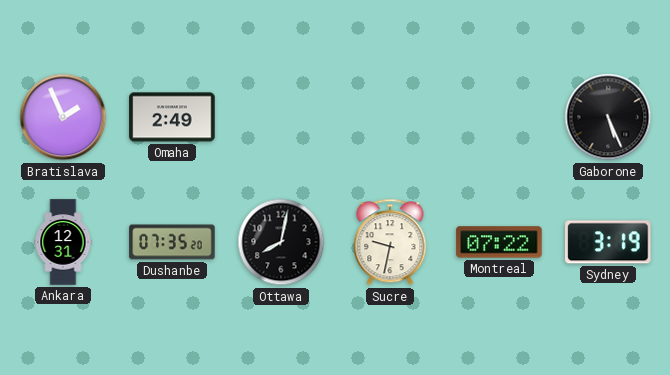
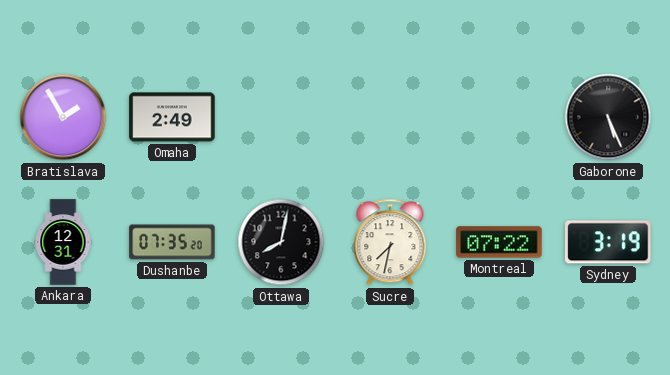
Bratislava: 1:56 -> 1:55
Sucre: 9:32 -> 7:32
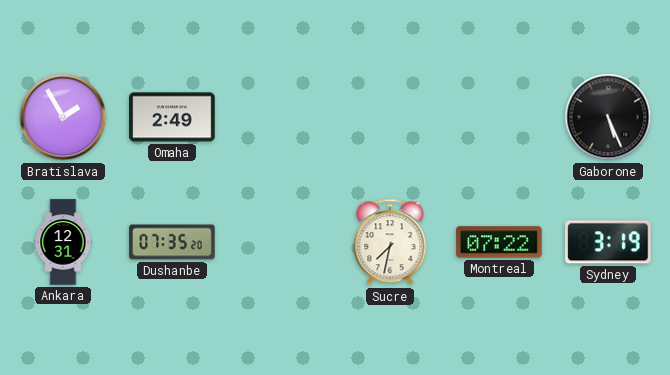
Ottawa: 8:02 -> none
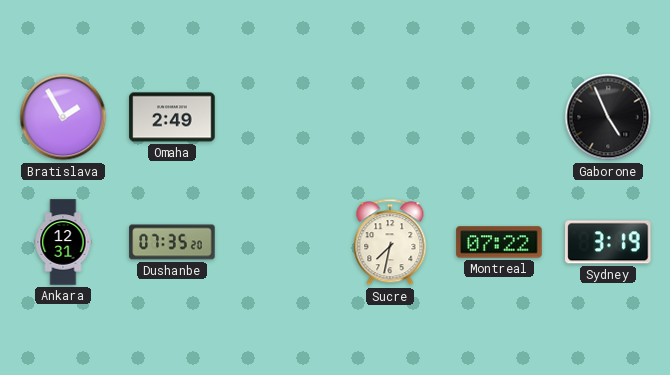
Gaborone: 5:26 -> 4:56
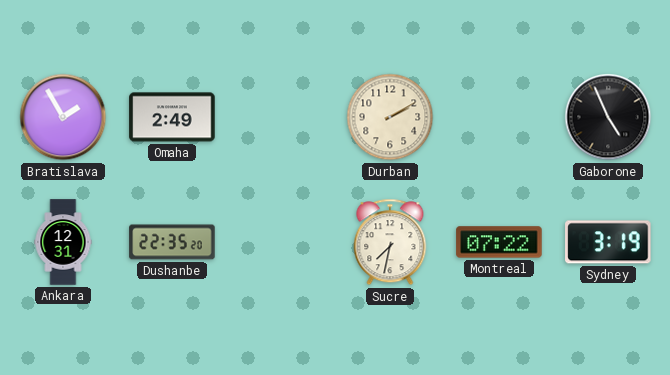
Durban: none -> 2:10
Dushanbe: 07:35 -> 22:35
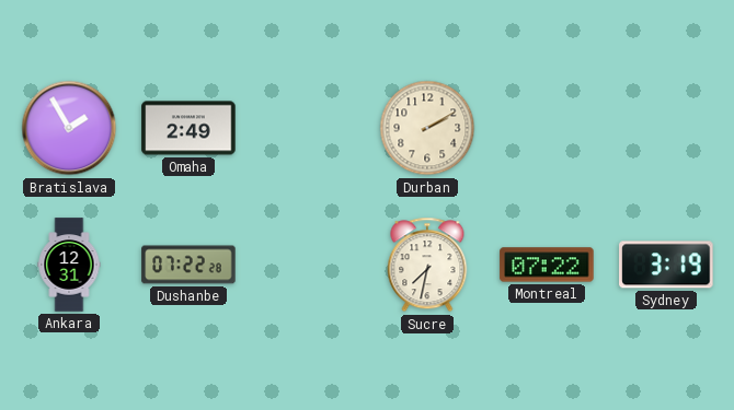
Gaborone: 4:56 -> none
Dushanbe: 22:35 -> 07:22
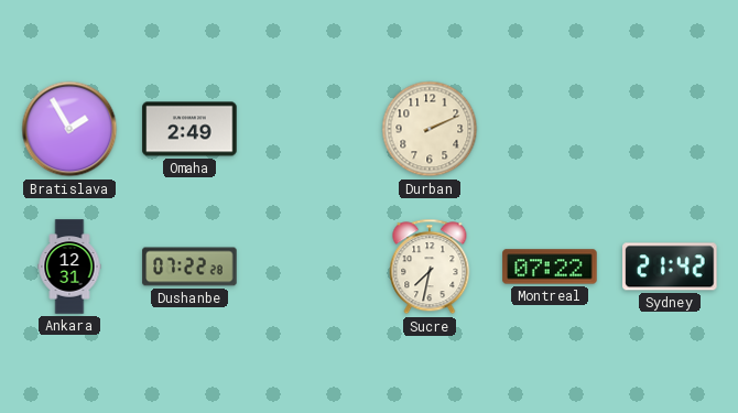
Durban: 2:10 -> 2:11
Sydney: 3:19 -> 21:42
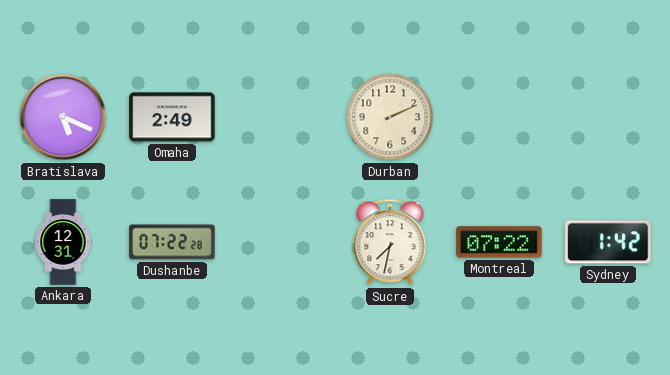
Bratislava: 1:55 -> 5:19
Sydney: 21:42 -> 1:42
